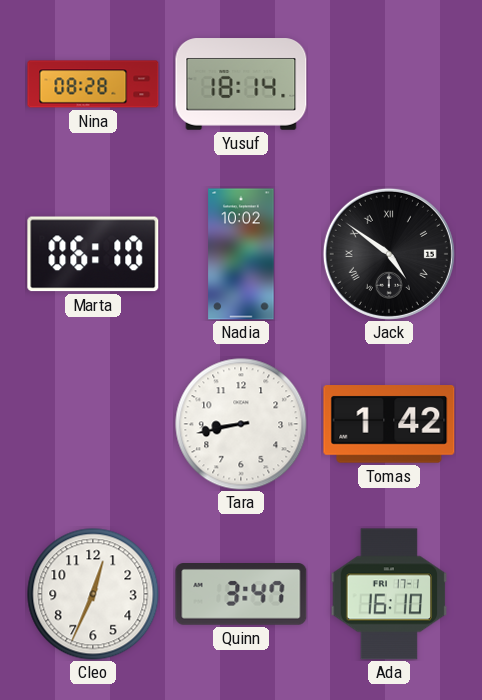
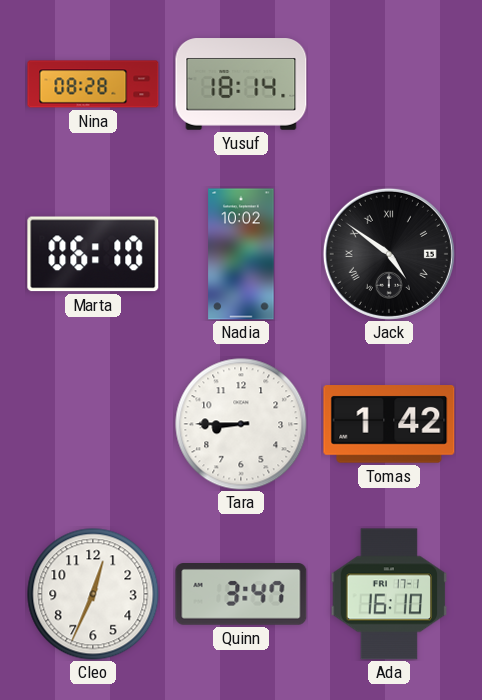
Tara: 8:43 -> 8:45
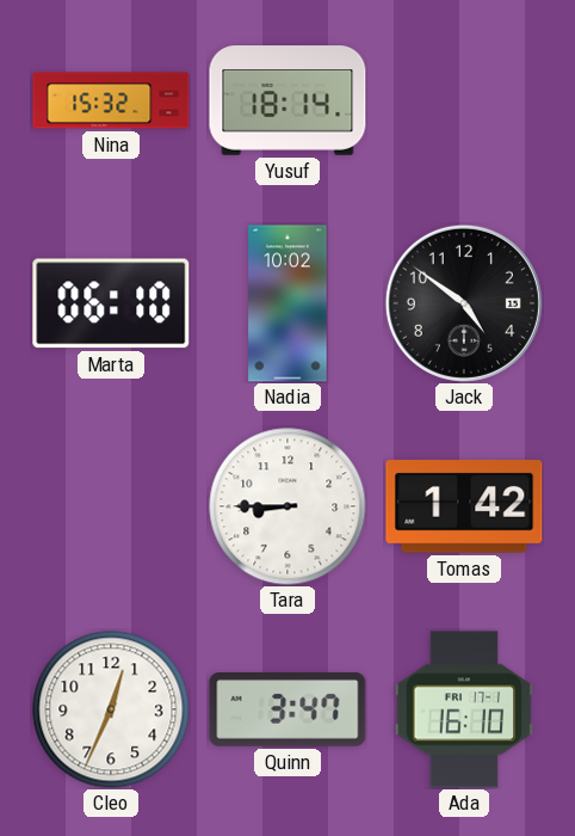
Nina: 08:28 -> 15:32
Jack numerals: Roman -> Arabic
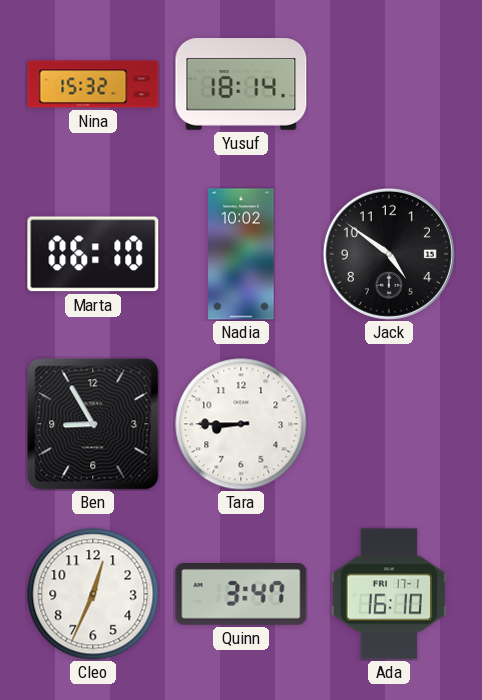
Ben: none -> 8:55
Tomas: 1:42 -> none
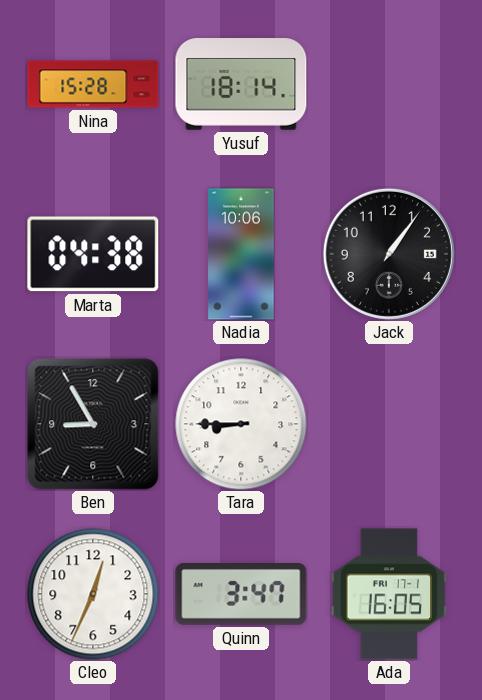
Nina: 15:32 -> 15:28
Marta: 06:10 -> 04:38
Nadia: 10:02 -> 10:06
Jack: 4:51 -> 1:06
Ada: 16:10 -> 16:05
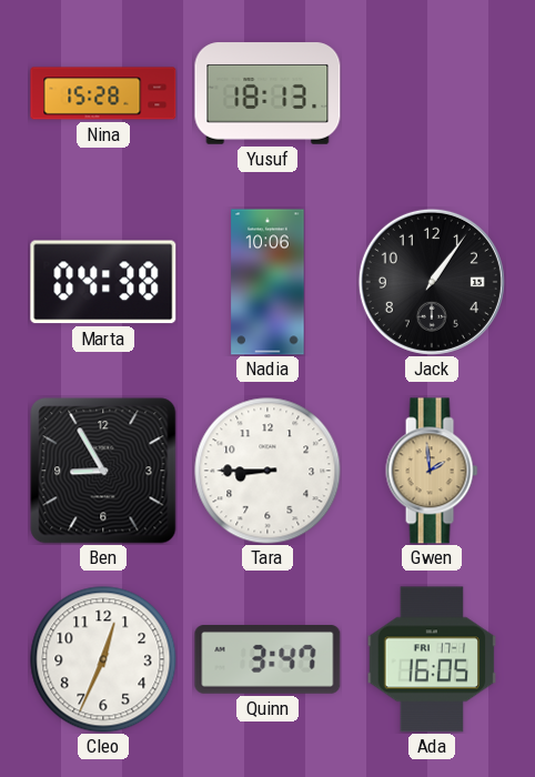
Yusuf: 18:14 -> 18:13
Gwen: none -> 1:59
